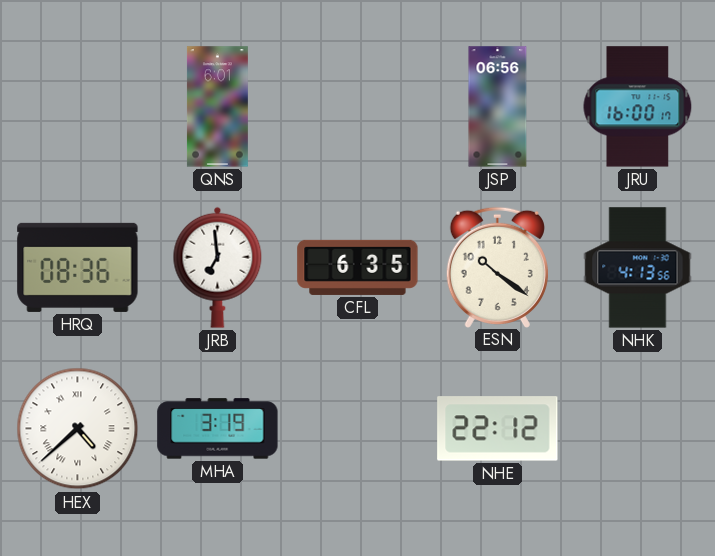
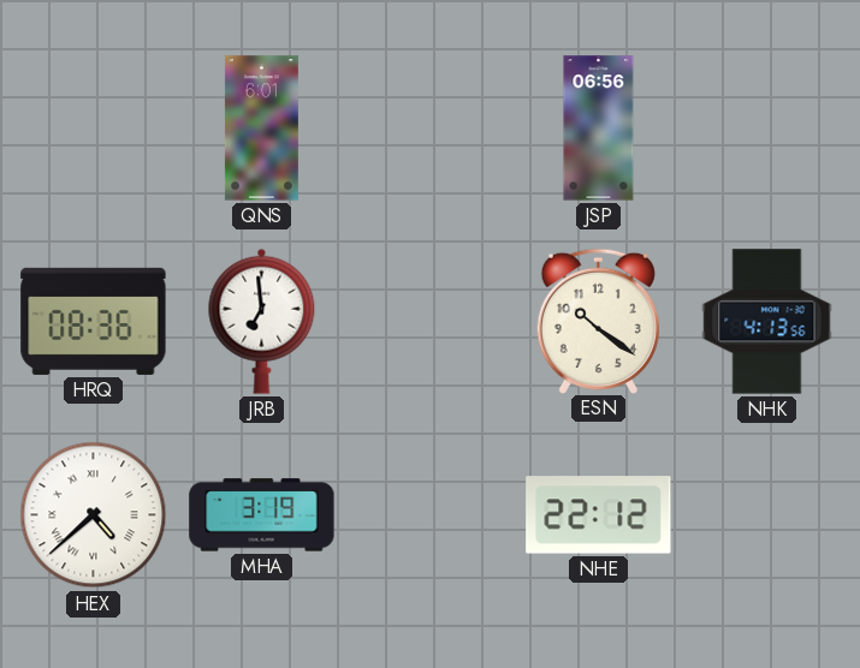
JRU: 16:00 -> none
CFL: 6:35 -> none
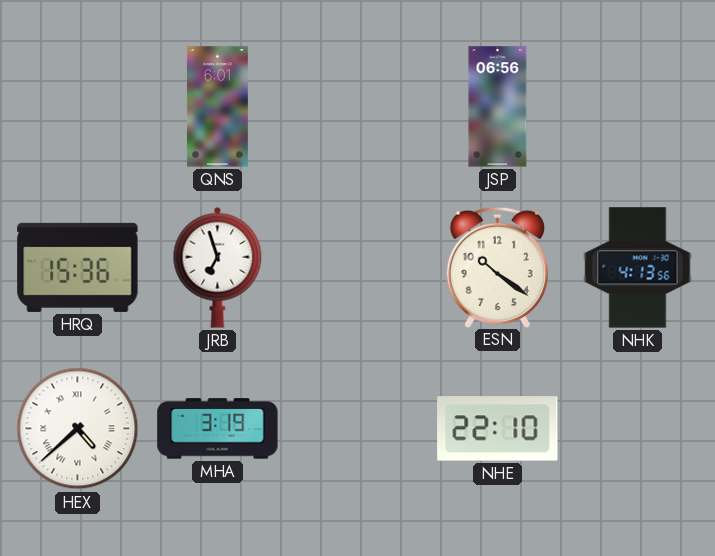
HRQ: 08:36 -> 15:36
JRB: 6:59 -> 6:57
NHE: 22:12 -> 22:10
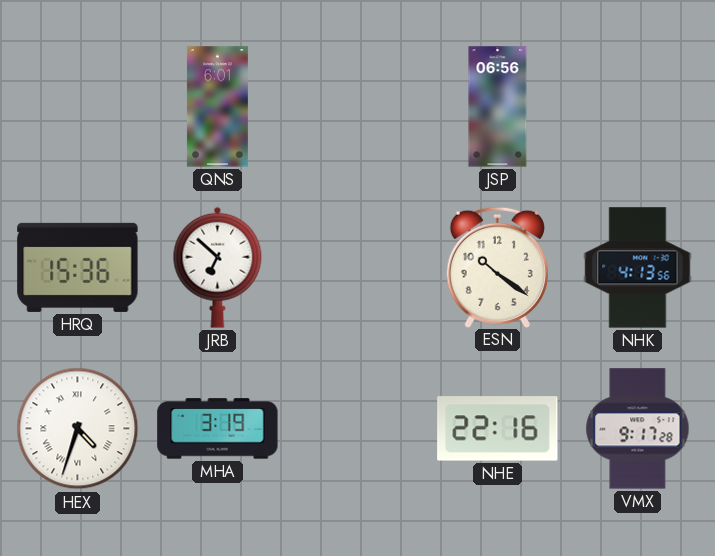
JRB: 6:57 -> 6:52
HEX: 4:38 -> 4:33
NHE: 22:10 -> 22:16
VMX: none -> 9:17
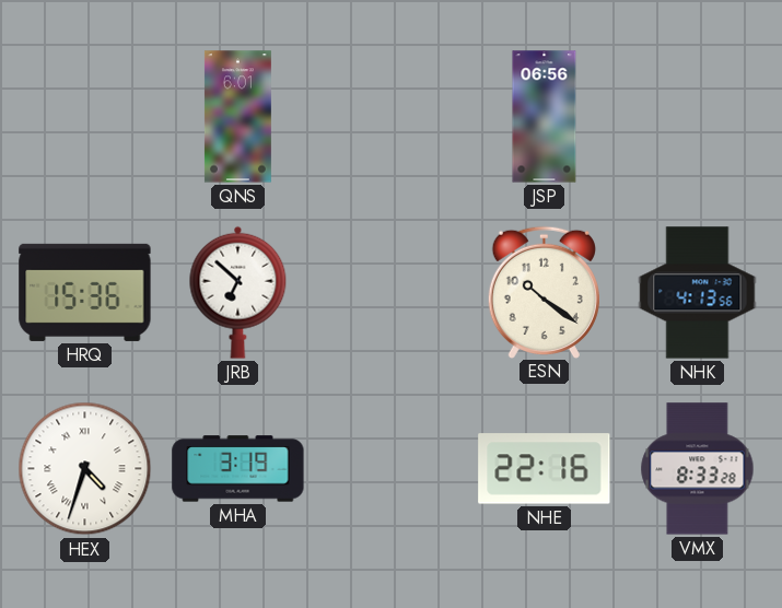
VMX: 9:17 -> 8:33
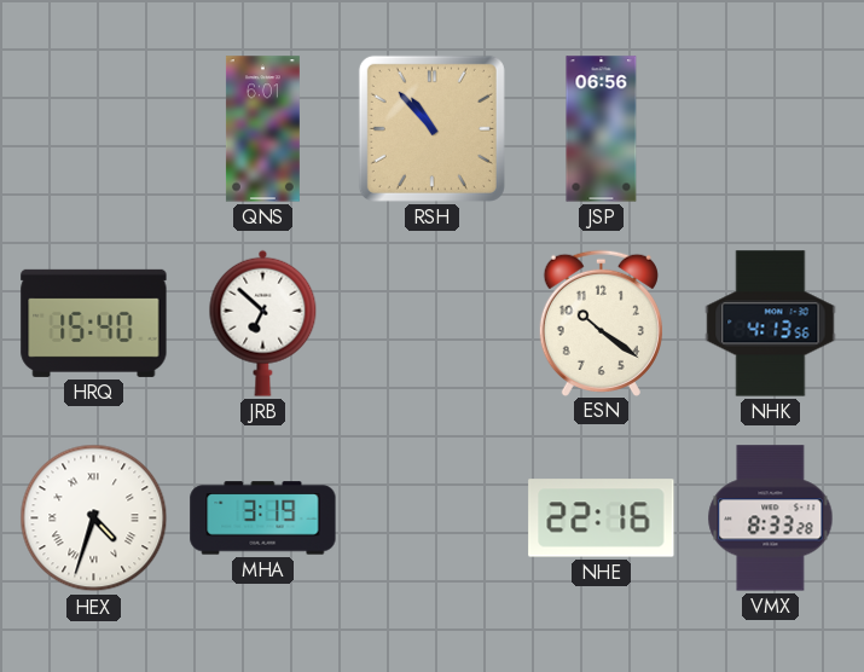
RSH: none -> 10:53
HRQ: 15:36 -> 15:40
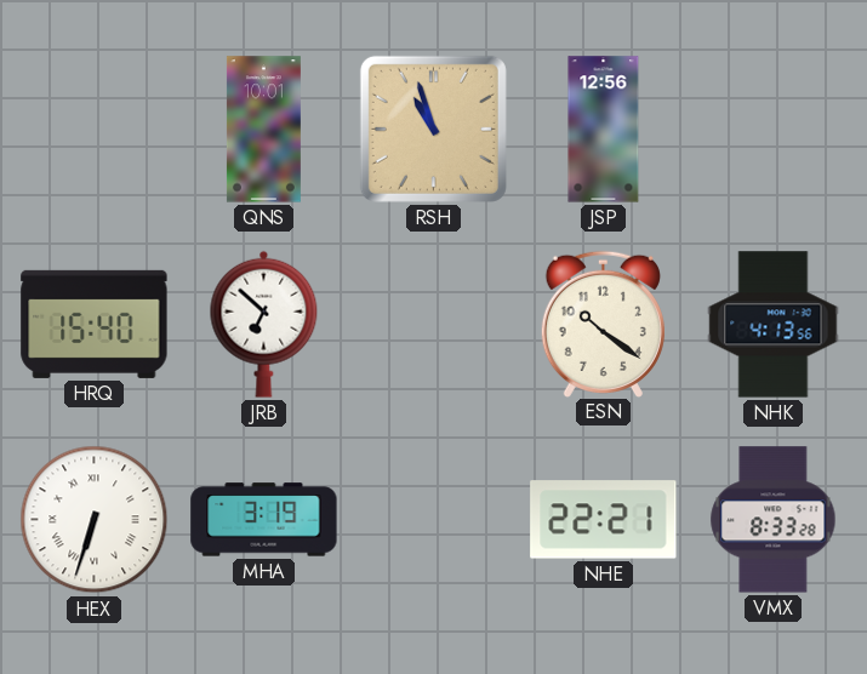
QNS: 6:01 -> 10:01
RSH: 10:53 -> 10:57
JSP: 06:56 -> 12:56
HEX: 4:33 -> 6:33
NHE: 22:16 -> 22:21
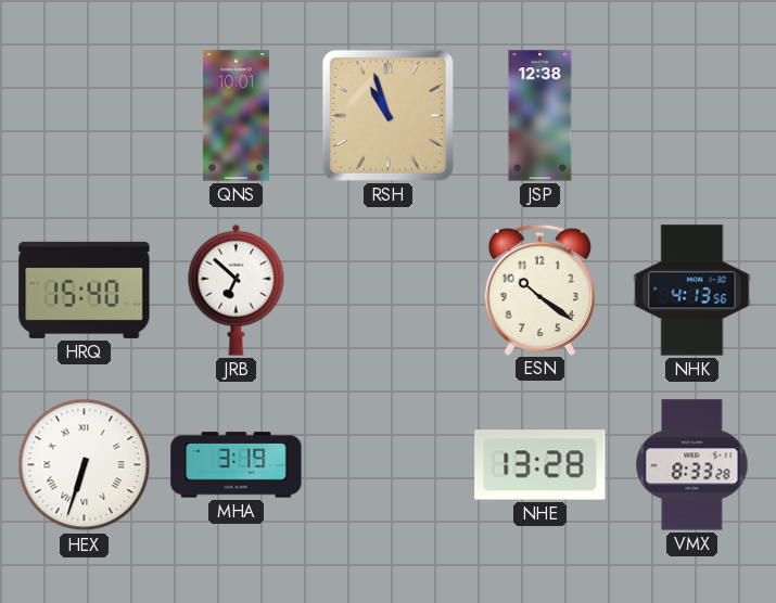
JSP: 12:56 -> 12:38
NHE: 22:21 -> 13:28
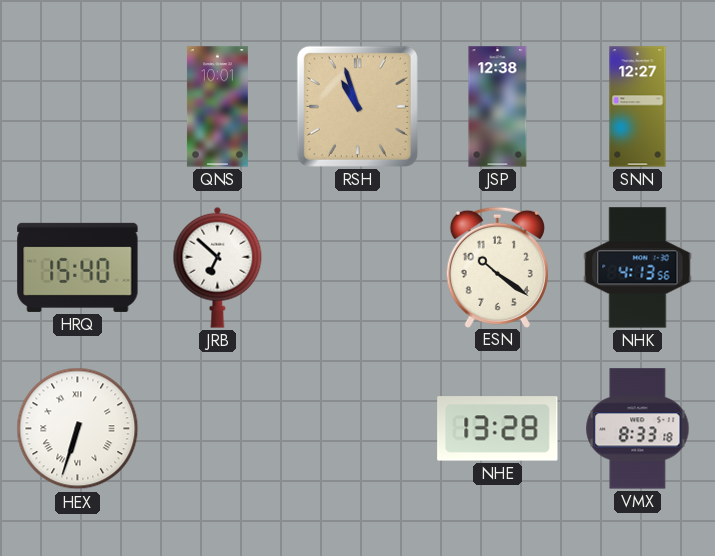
SNN: none -> 12:27
MHA: 3:19 -> none
VMX: 8:33:28 -> 8:33:18
